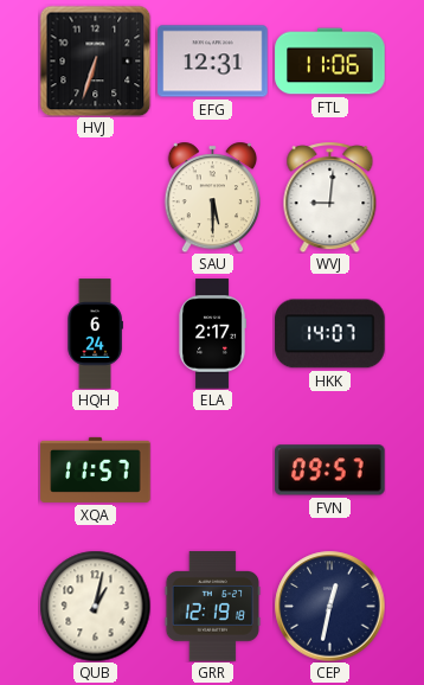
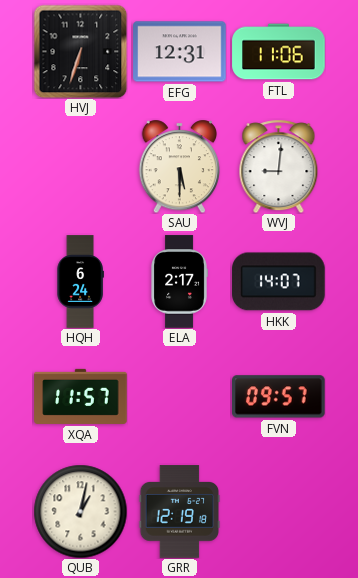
CEP: 12:32 -> none
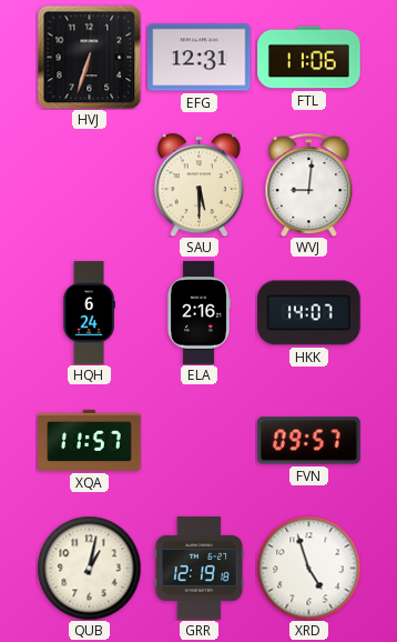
ELA: 2:17 -> 2:16
XRD: none -> 4:57
